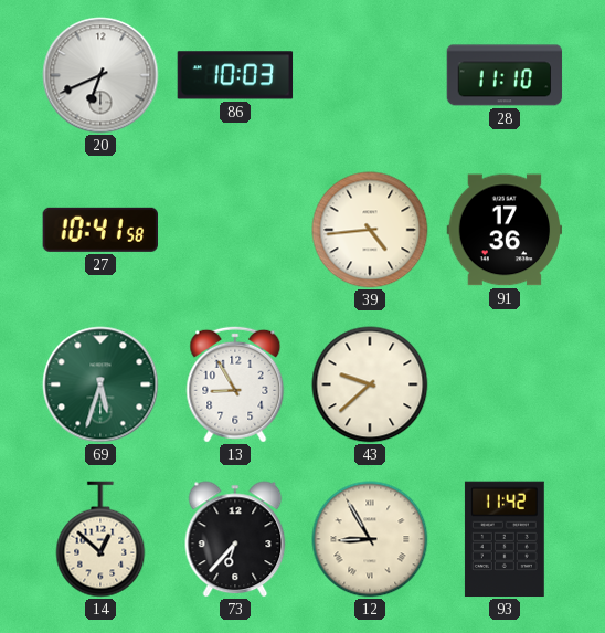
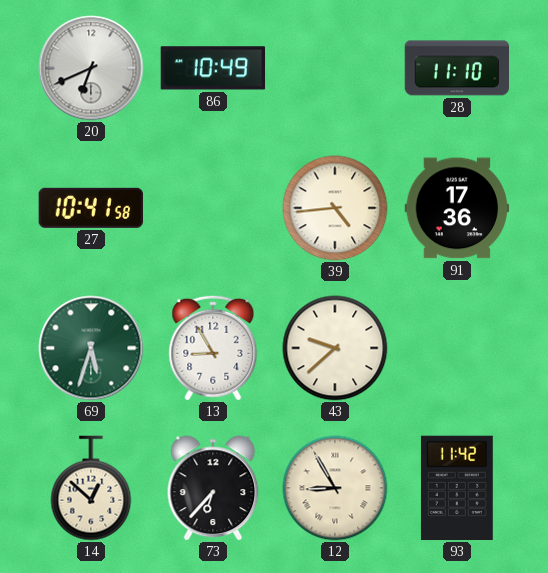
86: 10:03 -> 10:49
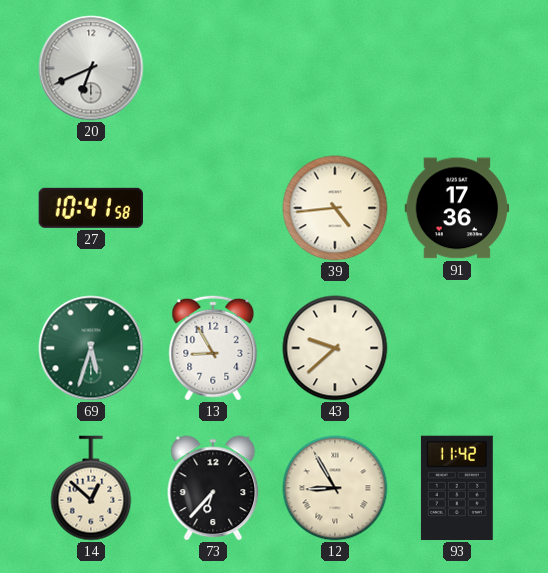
86: 10:49 -> none
28: 11:10 -> none
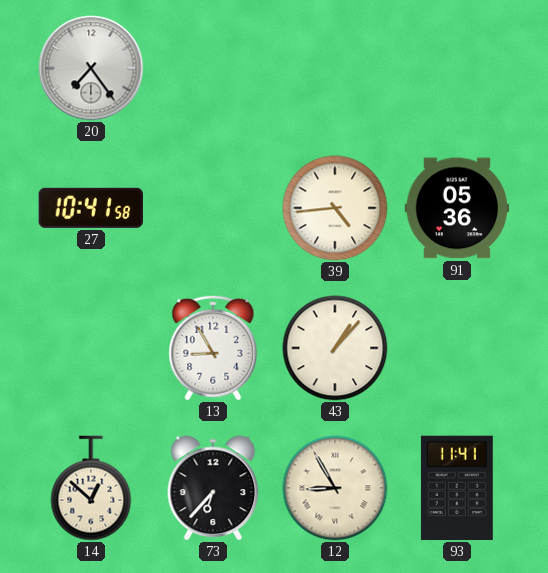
20: 6:41 -> 7:24
91: 17:36 -> 05:36
69: 5:33 -> none
43: 9:38 -> 1:07
93: 11:42 -> 11:41
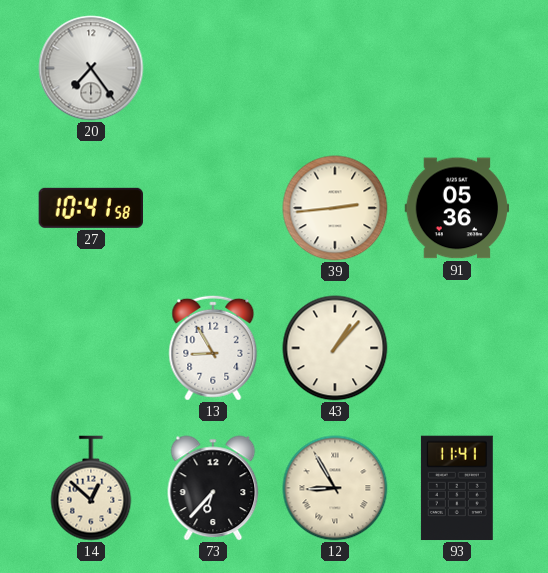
39: 4:44 -> 2:44
